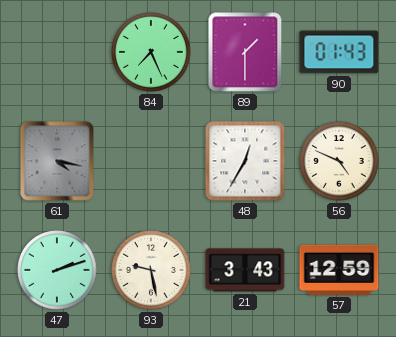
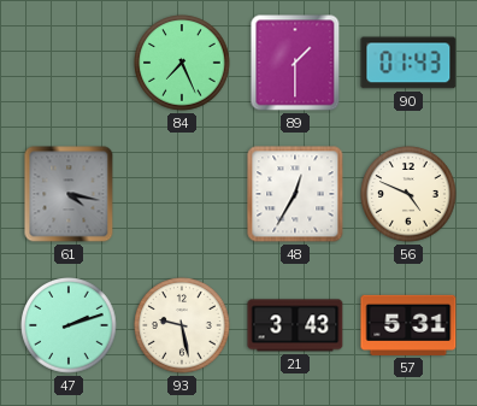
57: 12:59 -> 5:31
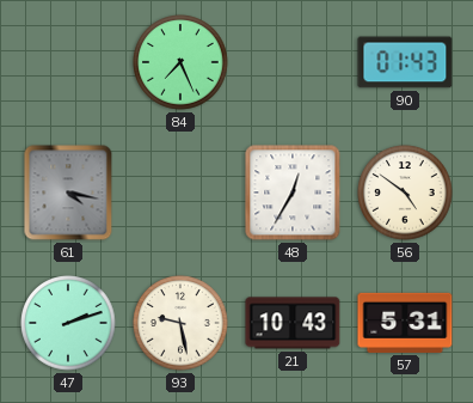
89: 1:30 -> none
56: 4:49 -> 4:51
21: 3:43 -> 10:43
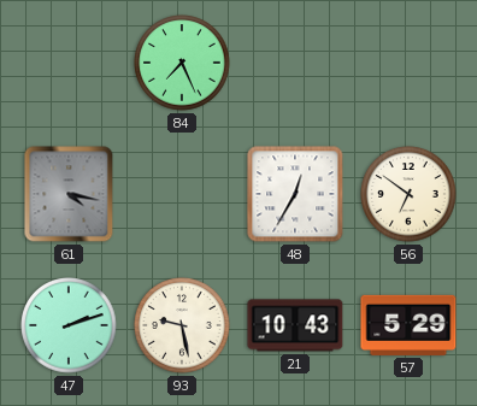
90: 01:43 -> none
56: 4:51 -> 6:51
57: 5:31 -> 5:29
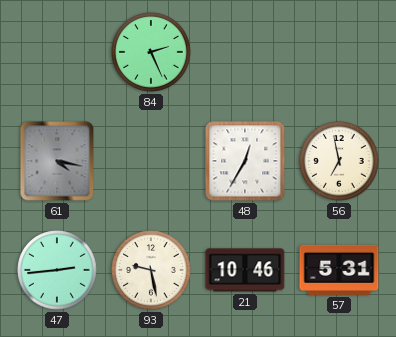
84: 7:26 -> 2:26
56: 6:51 -> 6:58
47: 2:12 -> 2:44
21: 10:43 -> 10:46
57: 5:29 -> 5:31
